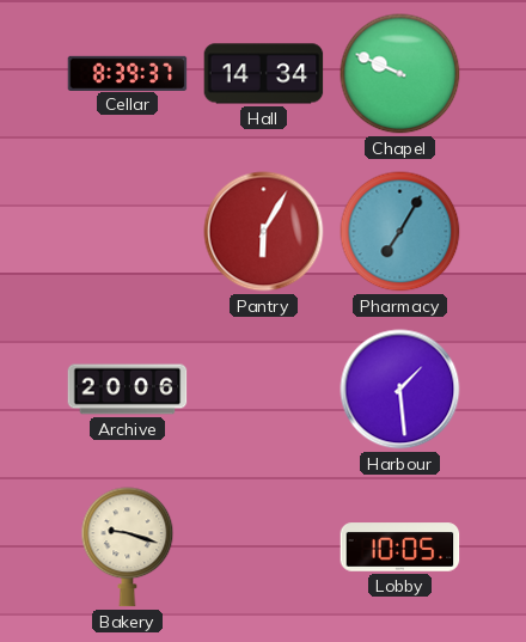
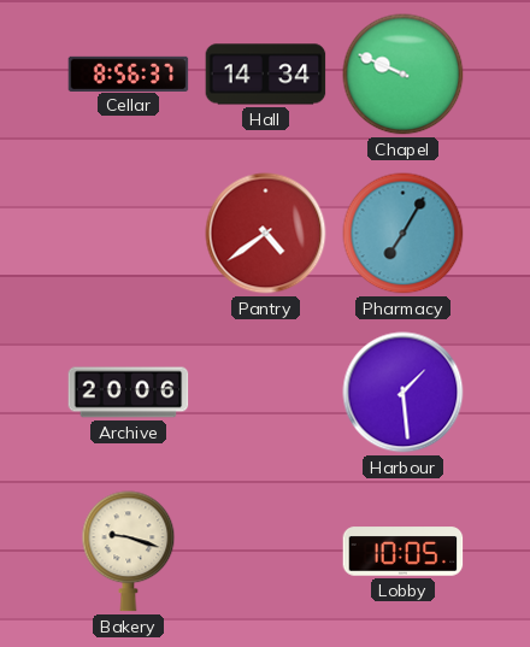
Cellar: 8:39 -> 8:56
Pantry: 6:05 -> 4:39
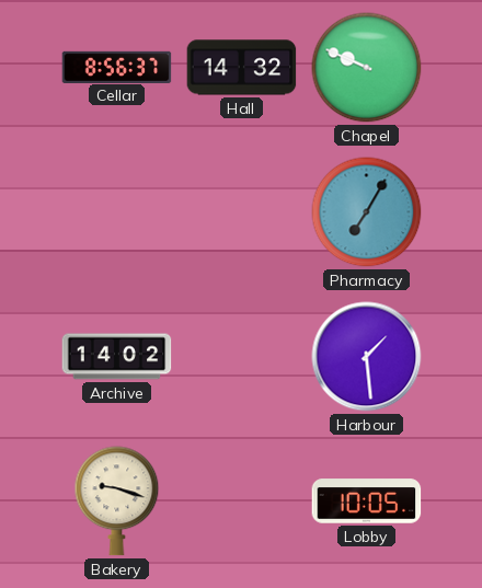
Hall: 14:34 -> 14:32
Pantry: 4:39 -> none
Archive: 20:06 -> 14:02
